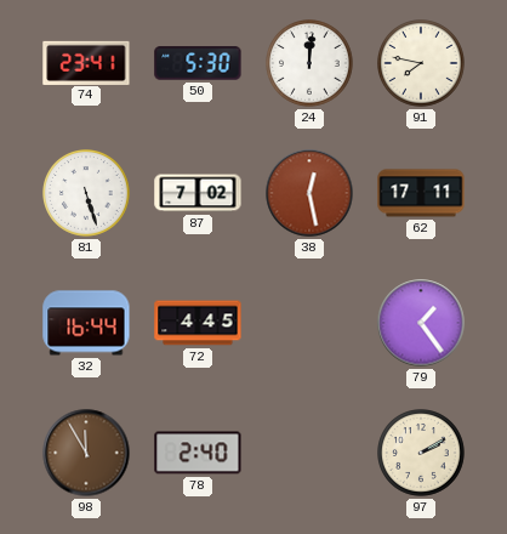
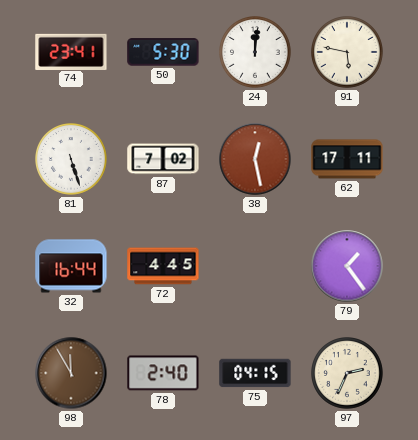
91: 7:47 -> 5:47
75: none -> 04:15
97: 2:10 -> 2:34
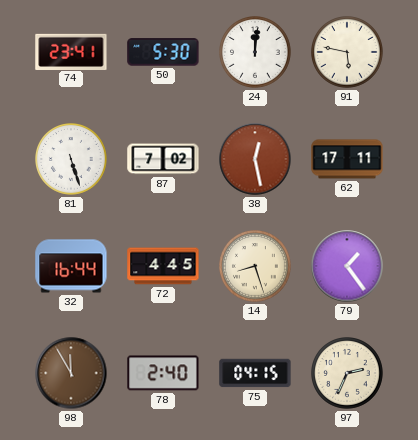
14: none -> 8:27
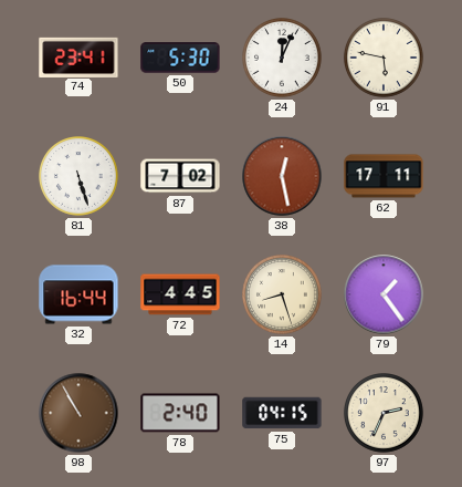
24: 12:01 -> 12:04
98: 11:55 -> 10:55
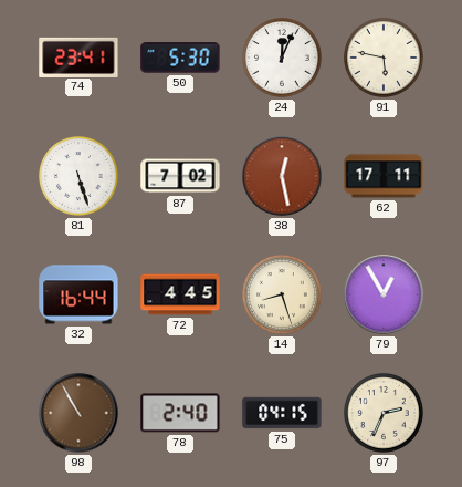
79: 1:24 -> 12:55
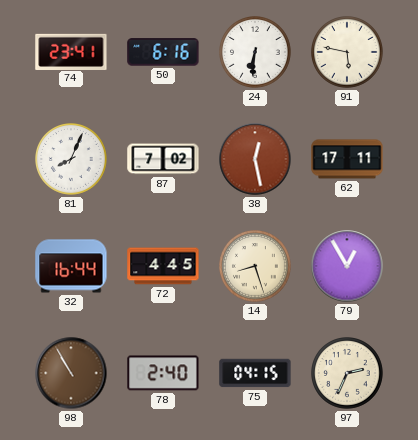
50: 5:30 -> 6:16
24: 12:04 -> 6:31
81: 5:27 -> 8:04
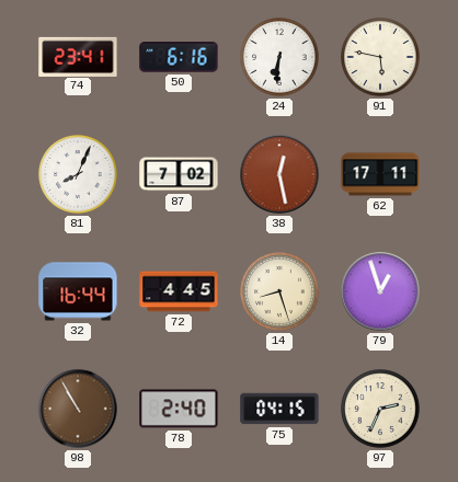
79: 12:55 -> 12:57
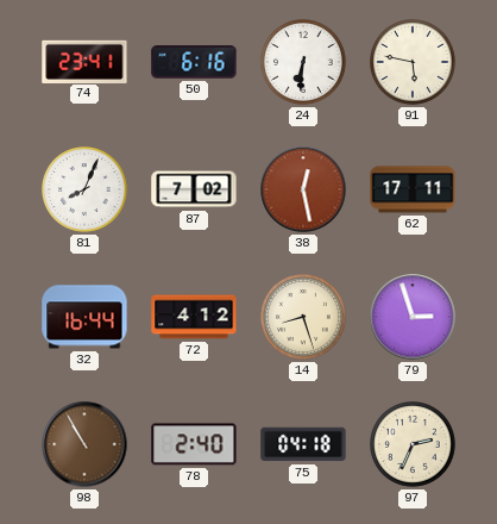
72: 4:45 -> 4:12
79: 12:57 -> 2:57
75: 04:15 -> 04:18
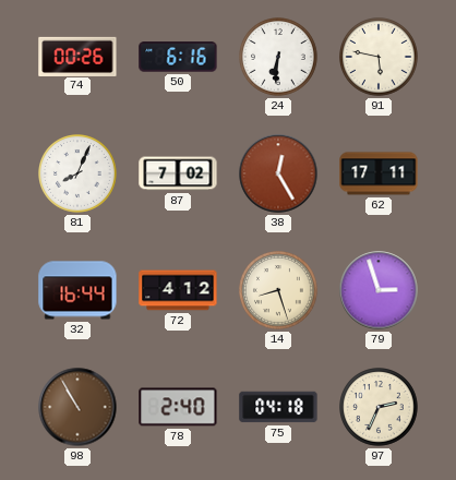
74: 23:41 -> 00:26
38: 12:28 -> 12:25
